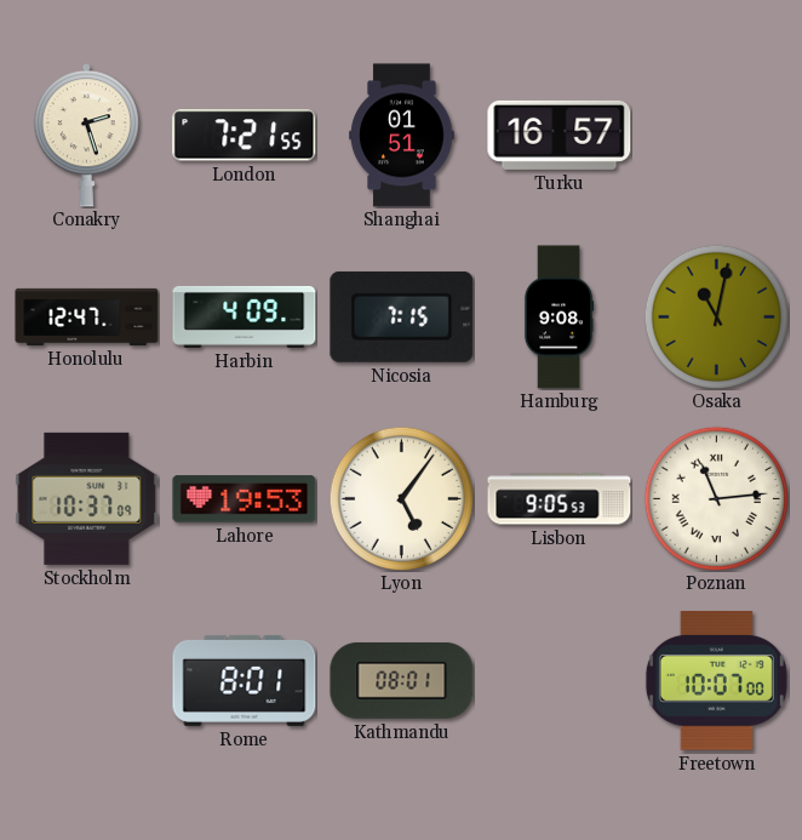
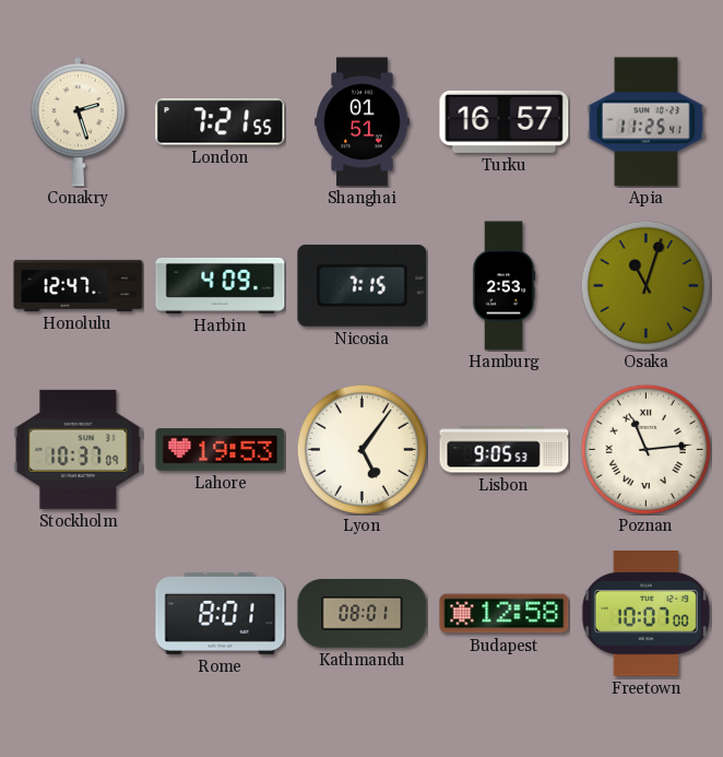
Apia: none -> 11:25
Hamburg: 9:08 -> 2:53
Osaka: 11:02 -> 11:03
Budapest: none -> 12:58
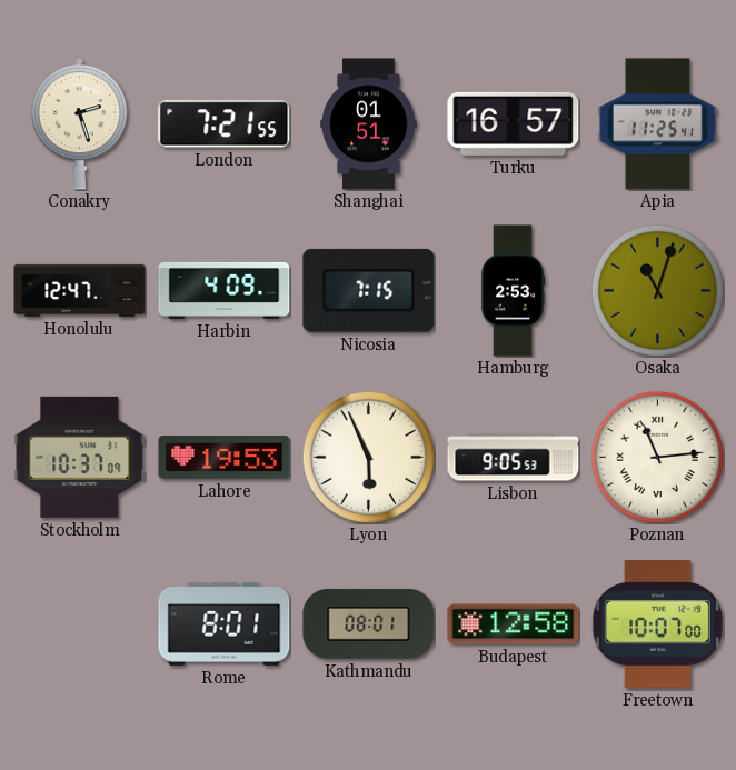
Lyon: 5:06 -> 5:56
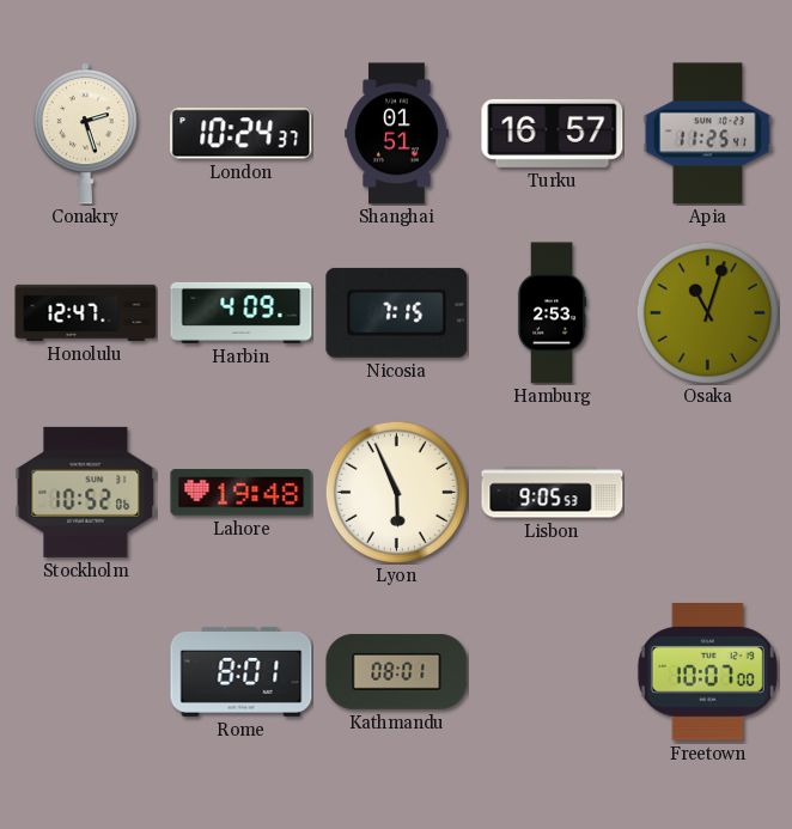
London: 7:21 -> 10:24
Stockholm: 10:37 -> 10:52
Lahore: 19:53 -> 19:48
Poznan: 11:14 -> none
Budapest: 12:58 -> none
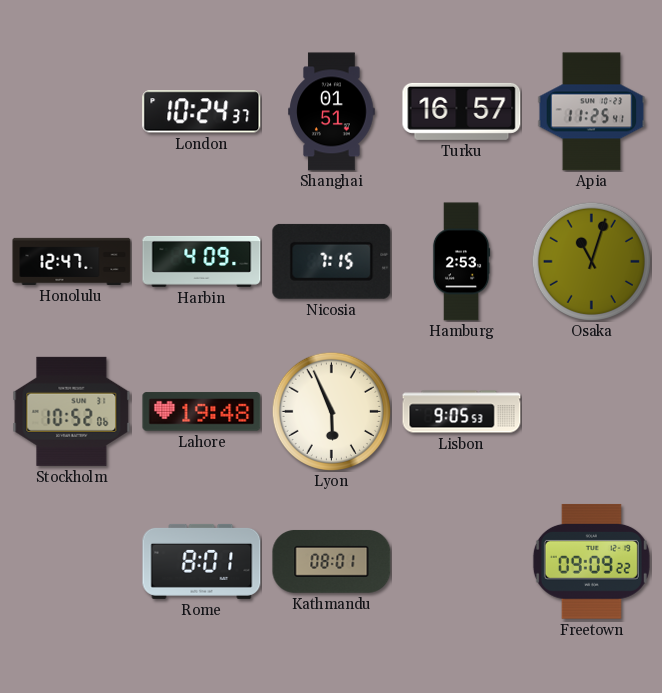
Conakry: 2:27 -> none
Freetown: 10:07 -> 09:09
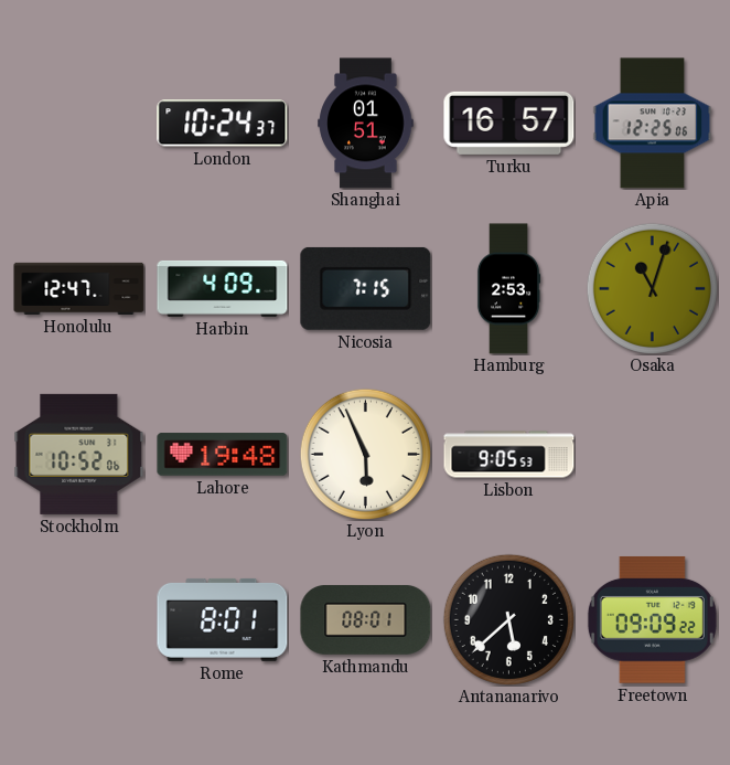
Apia: 11:25 -> 12:25
Antananarivo: none -> 5:38
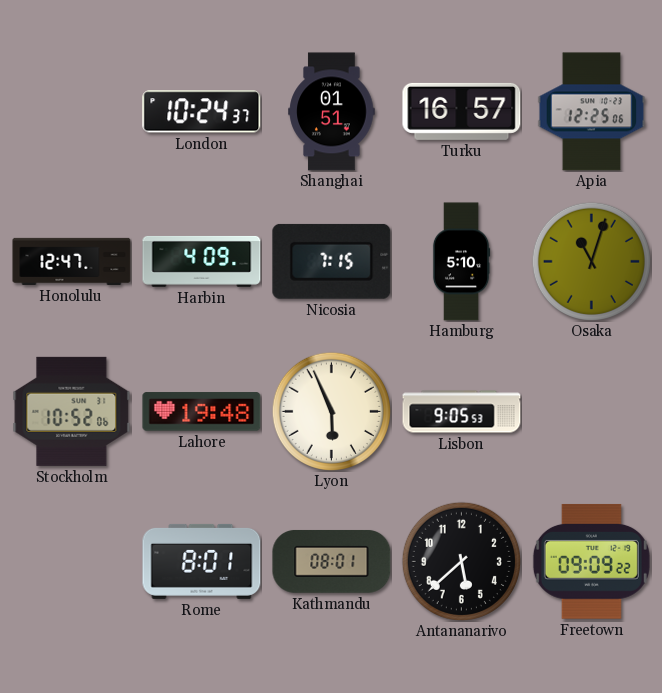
Hamburg: 2:53 -> 5:10
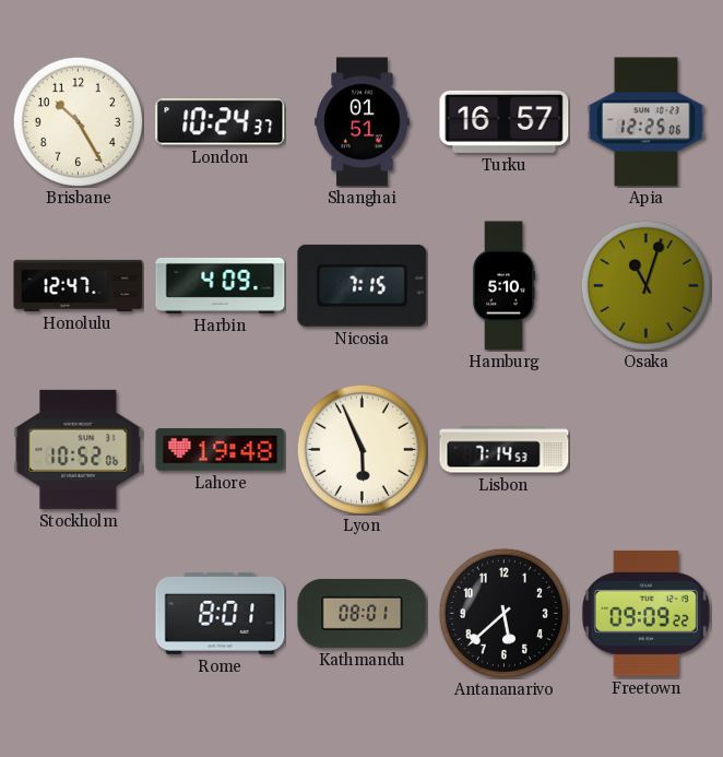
Brisbane: none -> 10:25
Lisbon: 9:05 -> 7:14
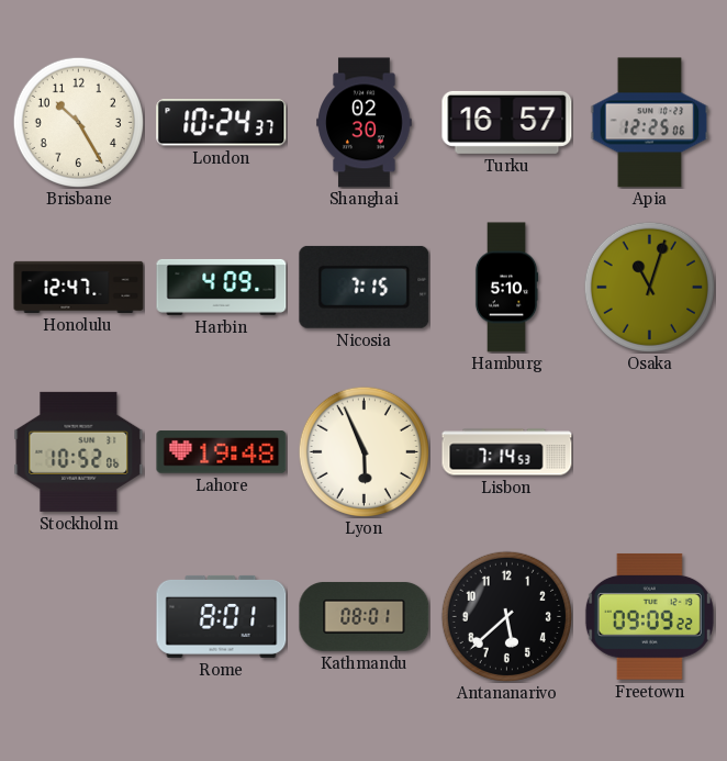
Shanghai: 01:51 -> 02:30
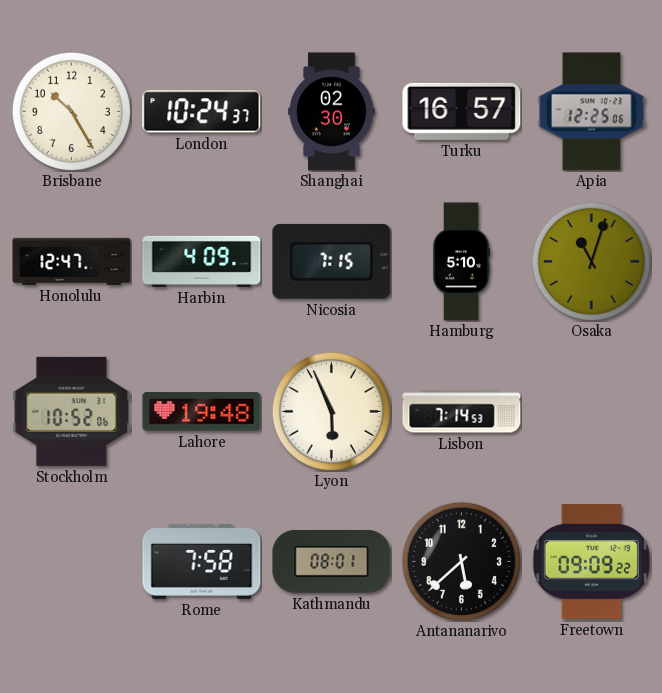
Rome: 8:01 -> 7:58
